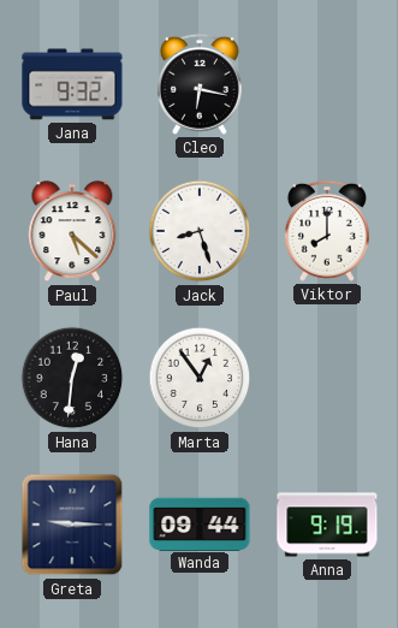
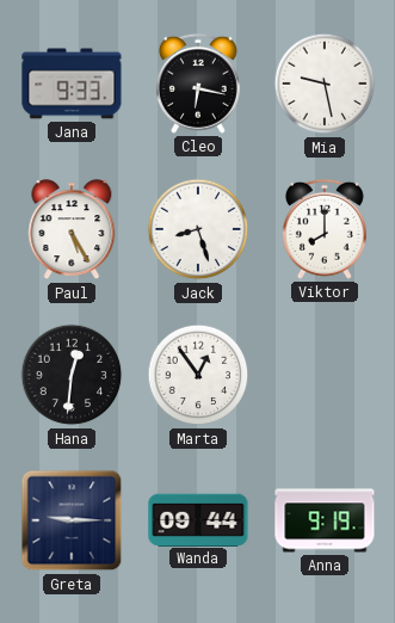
Jana: 9:32 -> 9:33
Mia: none -> 9:28
Paul: 5:22 -> 5:25
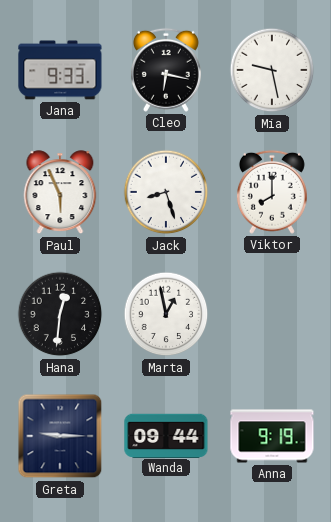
Paul: 5:25 -> 5:56
Marta: 12:54 -> 12:58
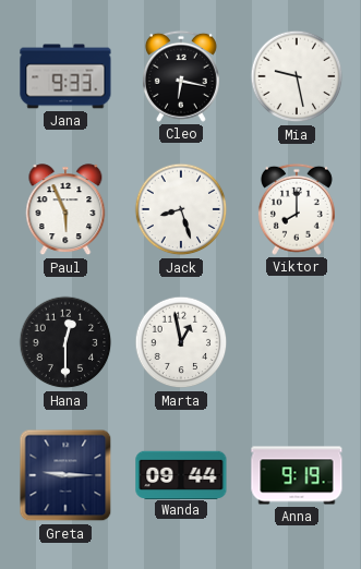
Hana: 12:31 -> 12:30
